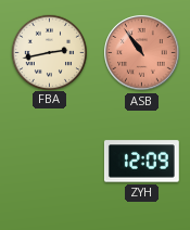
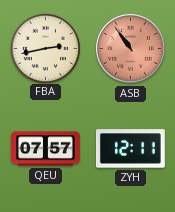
QEU: none -> 07:57
ZYH: 12:09 -> 12:11
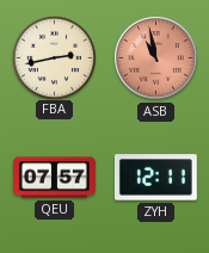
ASB: 10:54 -> 10:58
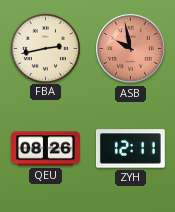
ASB: 10:58 -> 9:58
QEU: 07:57 -> 08:26
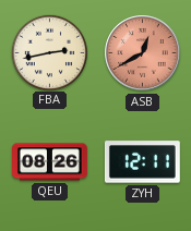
ASB: 9:58 -> 12:40
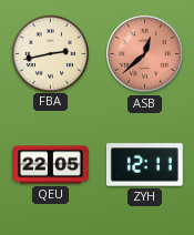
ASB: 12:40 -> 12:38
QEU: 08:26 -> 22:05
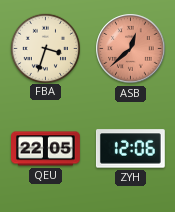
FBA: 2:43 -> 3:33
ZYH: 12:11 -> 12:06
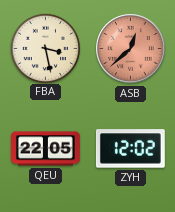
FBA: 3:33 -> 3:28
ZYH: 12:06 -> 12:02
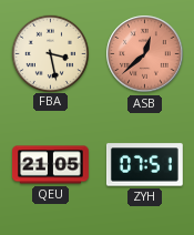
QEU: 22:05 -> 21:05
ZYH: 12:02 -> 07:51
